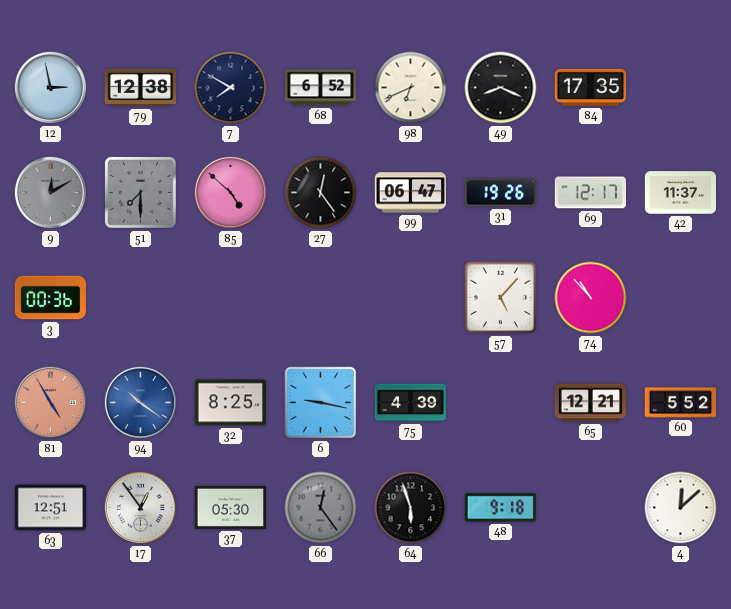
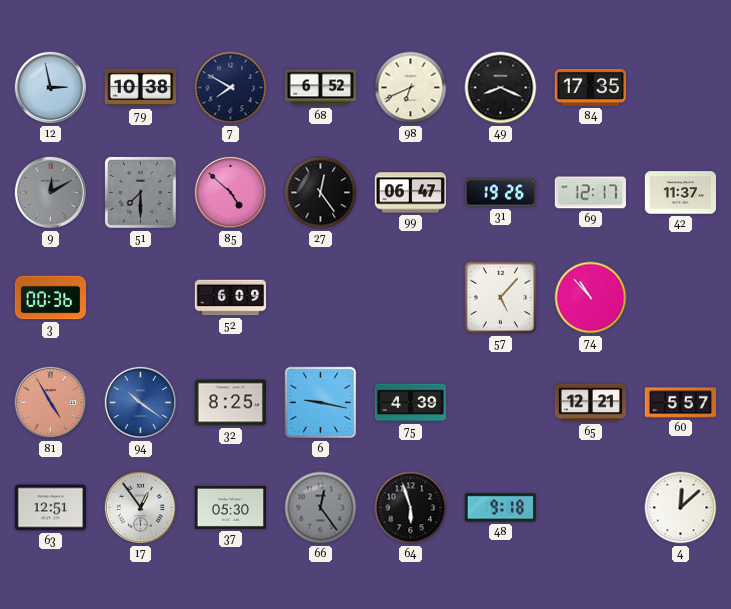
79: 12:38 -> 10:38
52: none -> 6:09
60: 5:52 -> 5:57
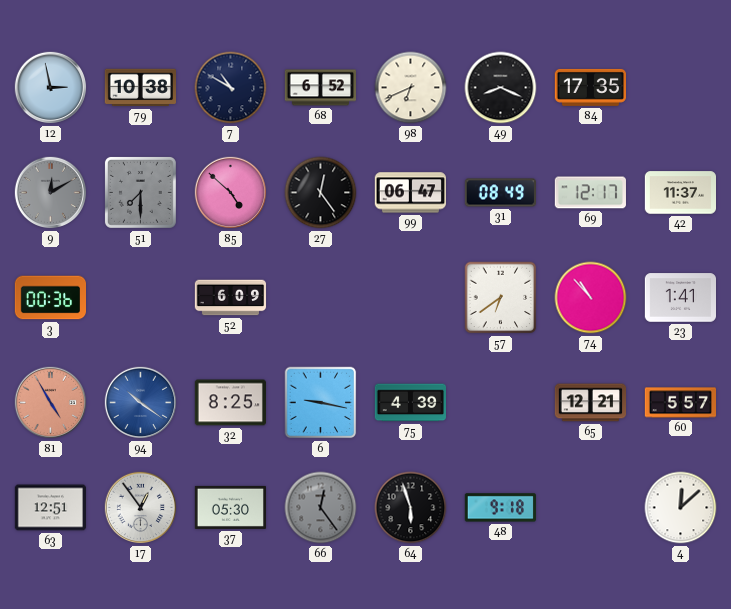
7: 7:50 -> 10:50
31: 19:26 -> 08:49
57: 5:07 -> 6:39
23: none -> 1:41
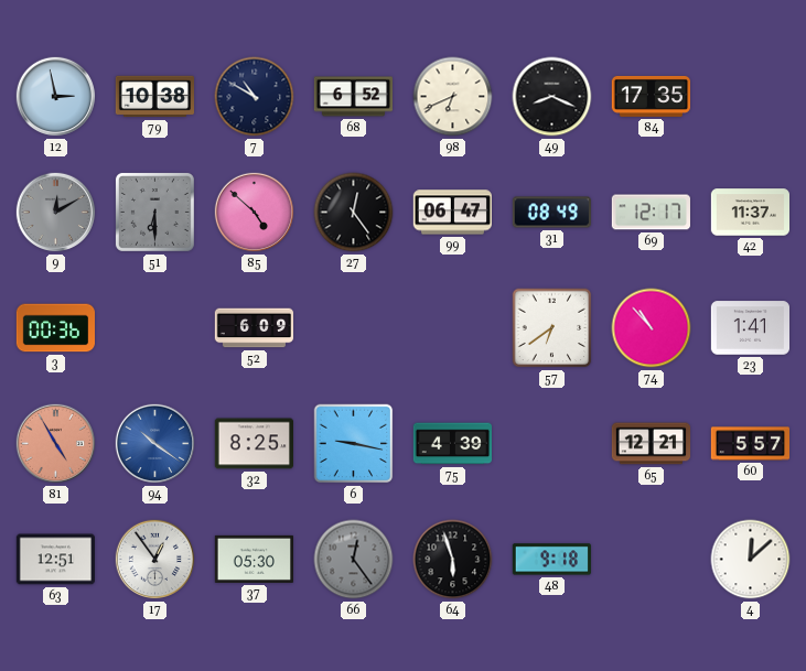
51: 7:30 -> 6:30
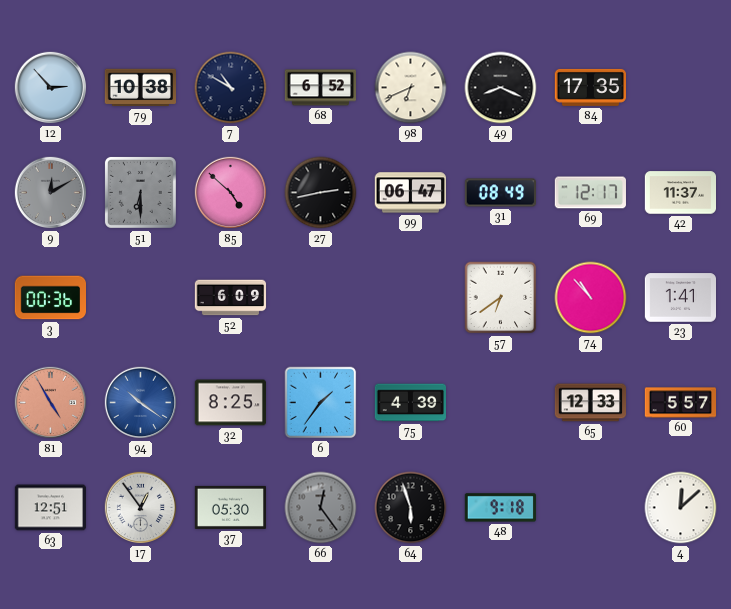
12: 2:58 -> 2:53
27: 12:24 -> 2:43
6: 9:17 -> 1:36
65: 12:21 -> 12:33
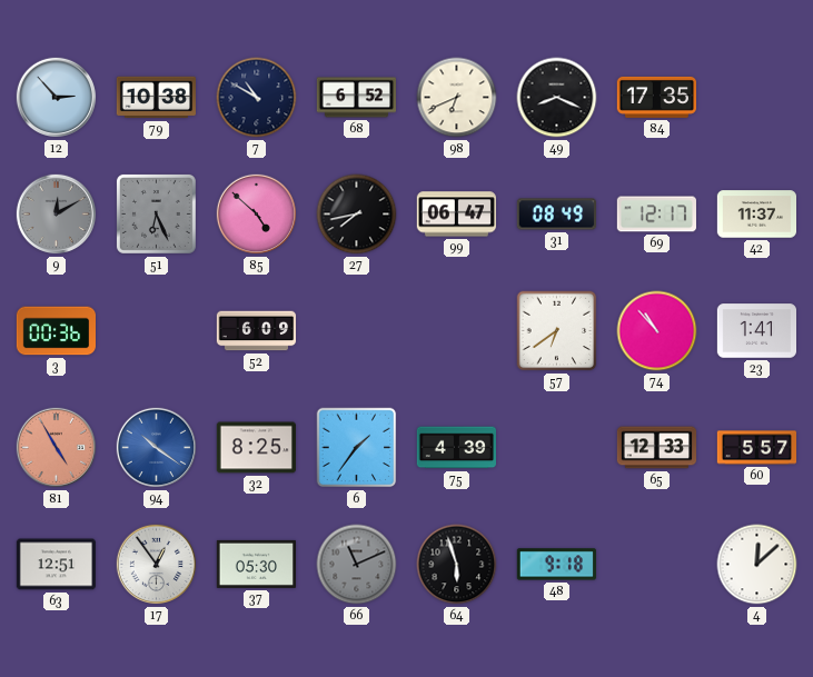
51: 6:30 -> 6:26
27: 2:43 -> 7:43
66: 12:24 -> 11:11
